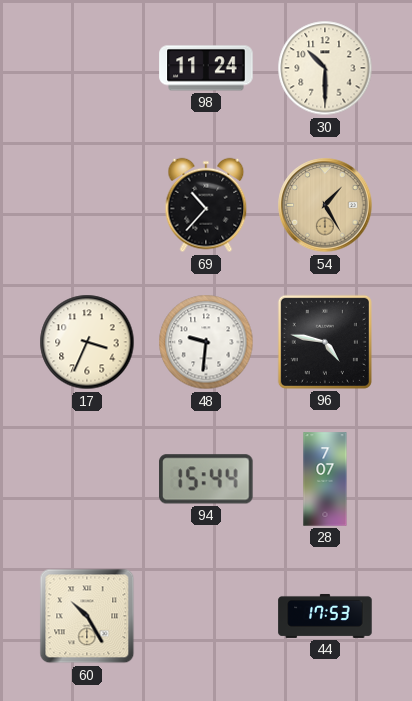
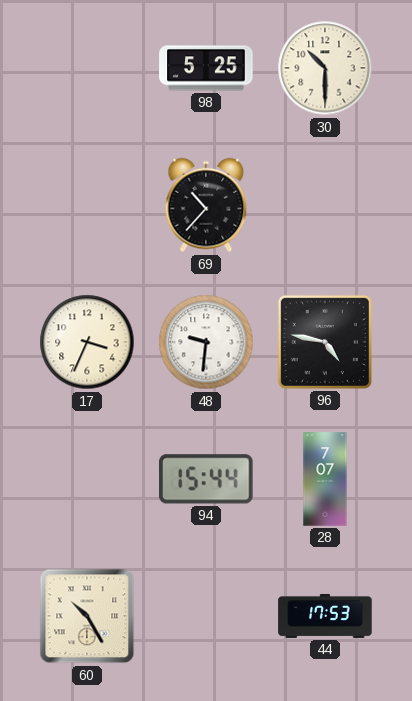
98: 11:24 -> 5:25
54: 1:25 -> none
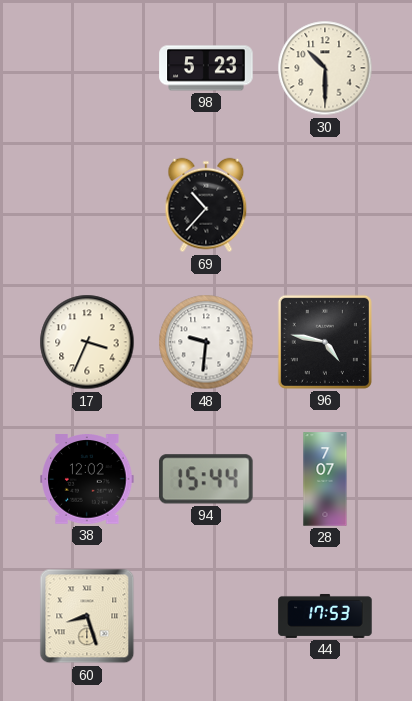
98: 5:25 -> 5:23
38: none -> 12:02
60: 10:25 -> 8:27
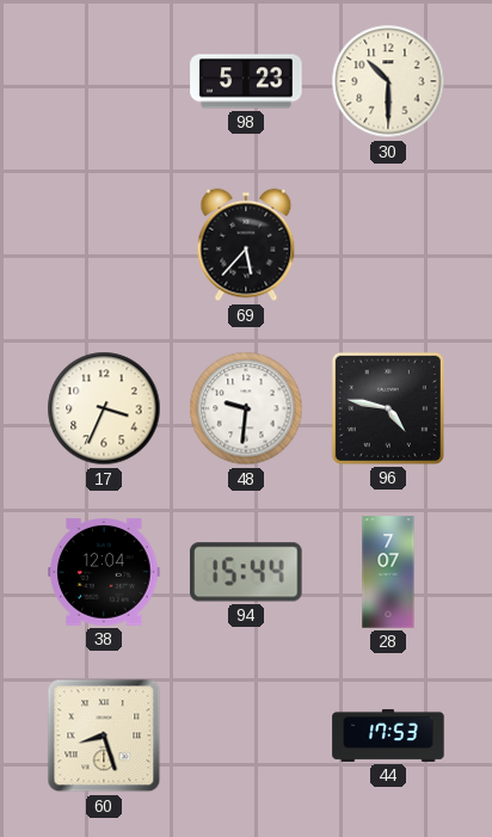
69: 10:37 -> 5:37
38: 12:02 -> 12:04
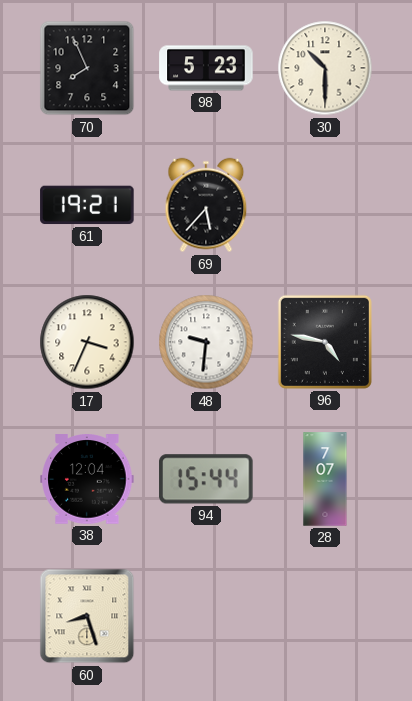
70: none -> 7:56
61: none -> 19:21
44: 17:53 -> none
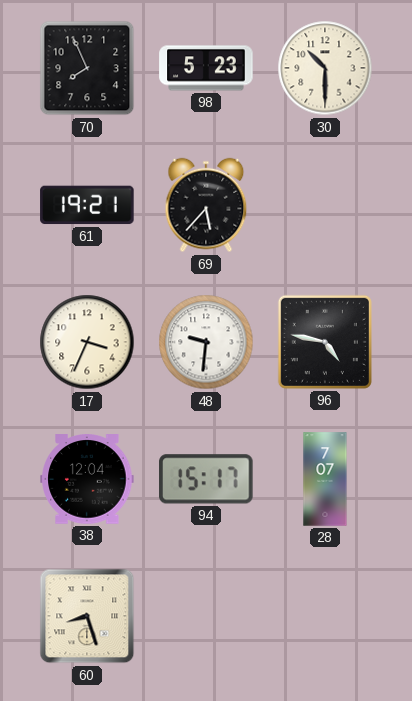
94: 15:44 -> 15:17
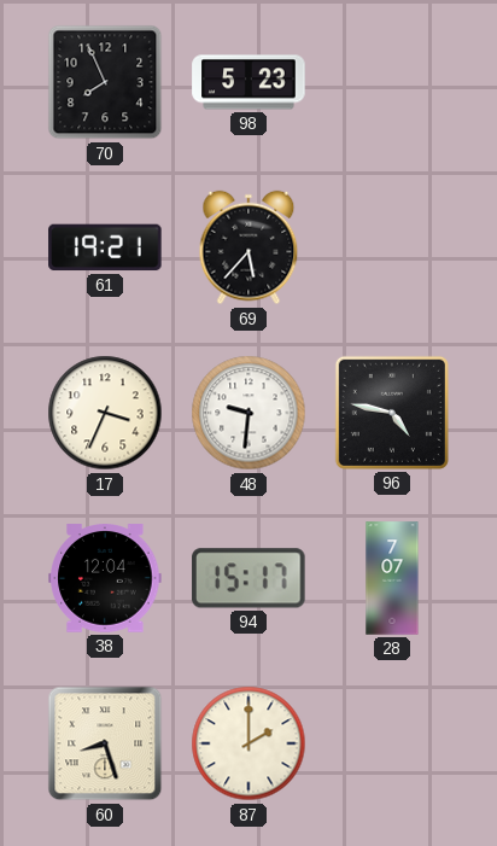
30: 10:30 -> none
87: none -> 2:00
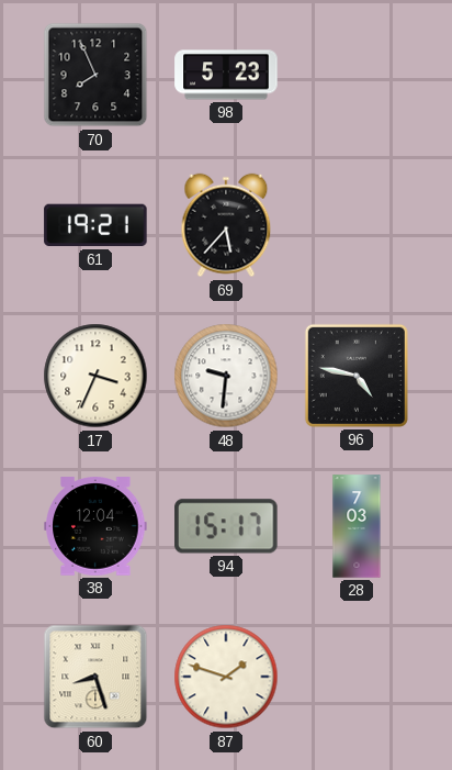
28: 7:07 -> 7:03
87: 2:00 -> 1:48
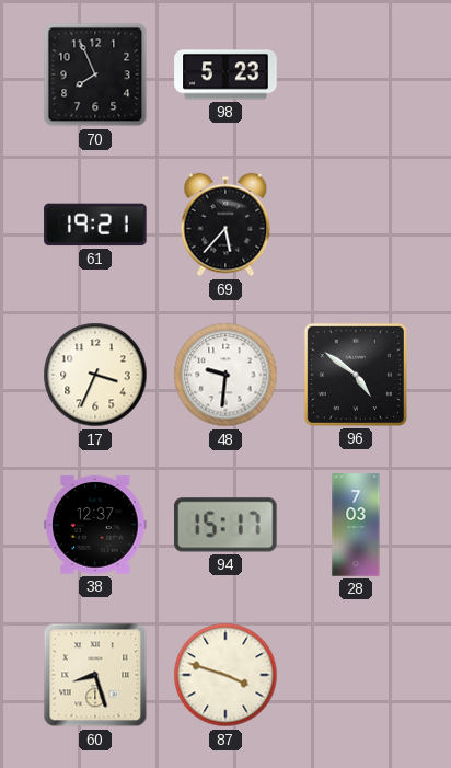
96: 4:47 -> 4:51
38: 12:04 -> 12:37
87: 1:48 -> 3:48
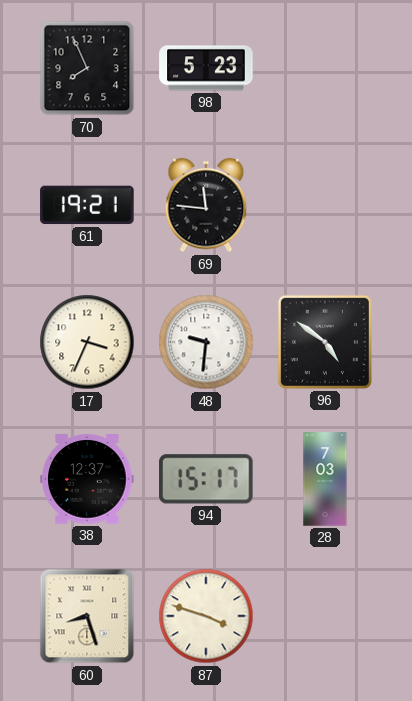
69: 5:37 -> 11:46
